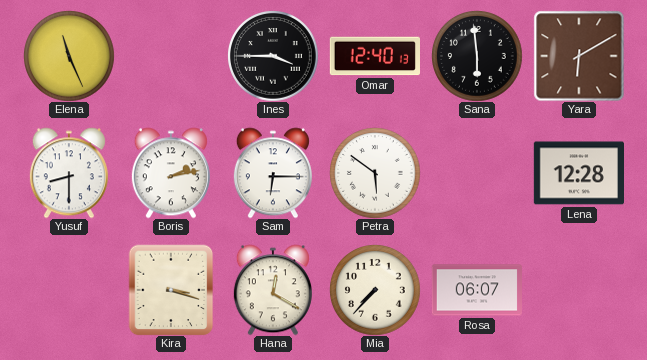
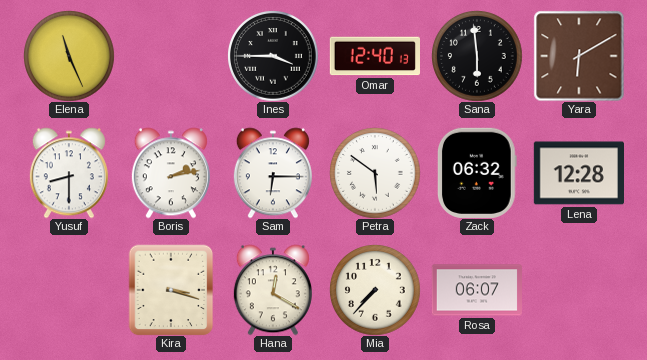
Zack: none -> 06:32
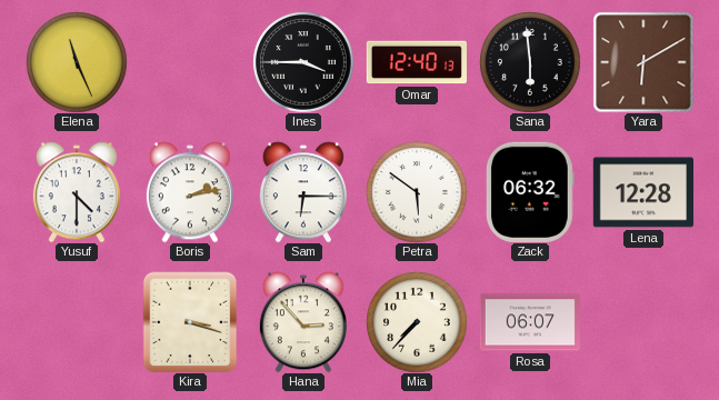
Yusuf: 8:30 -> 4:30
Hana: 12:20 -> 2:53
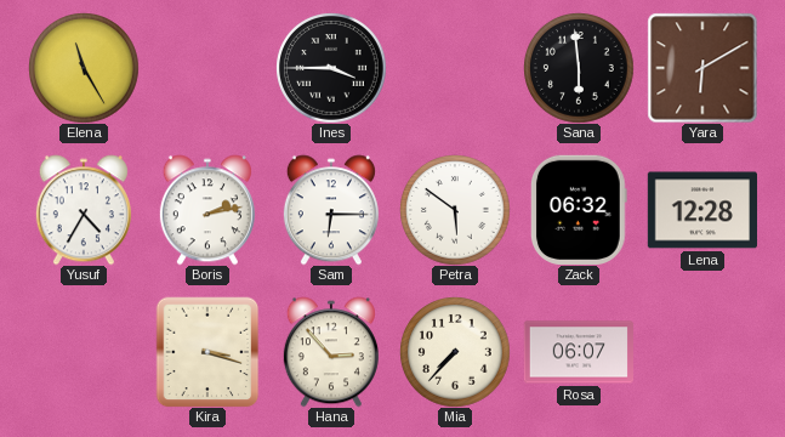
Elena: 11:26 -> 11:25
Omar: 12:40 -> none
Yusuf: 4:30 -> 4:35
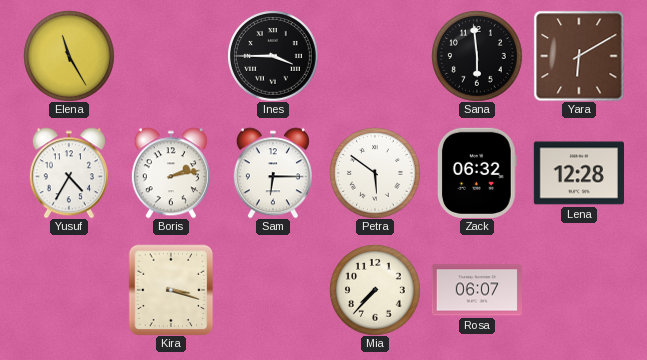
Hana: 2:53 -> none
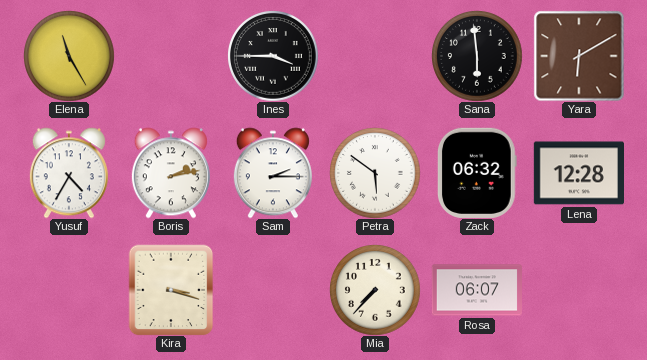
Sam: 6:15 -> 2:15
